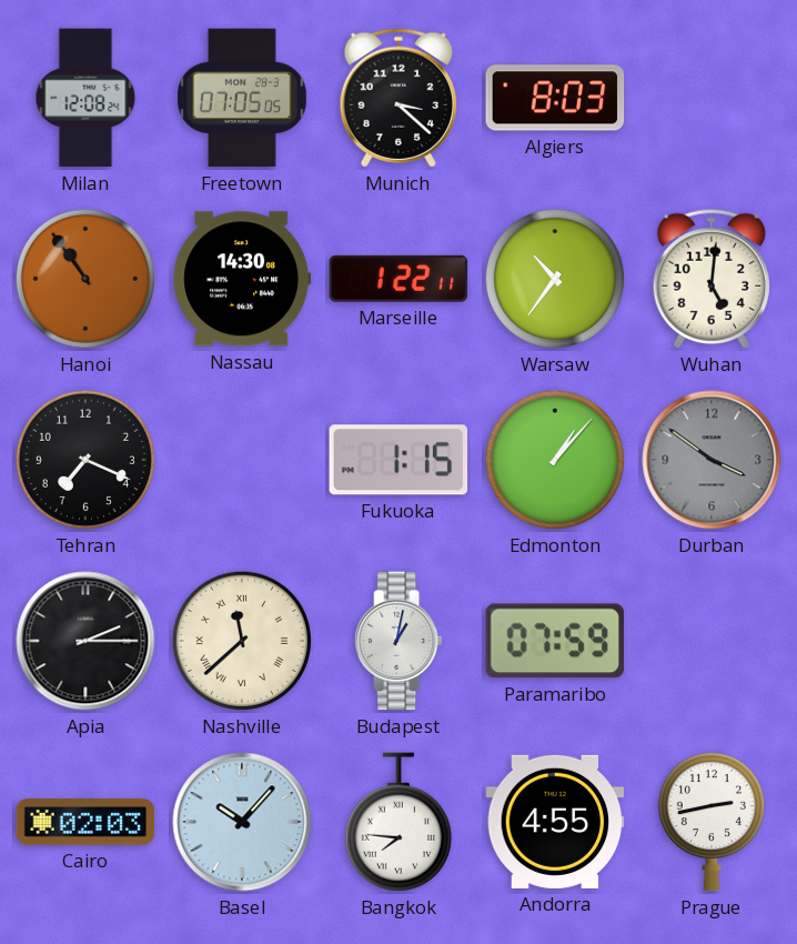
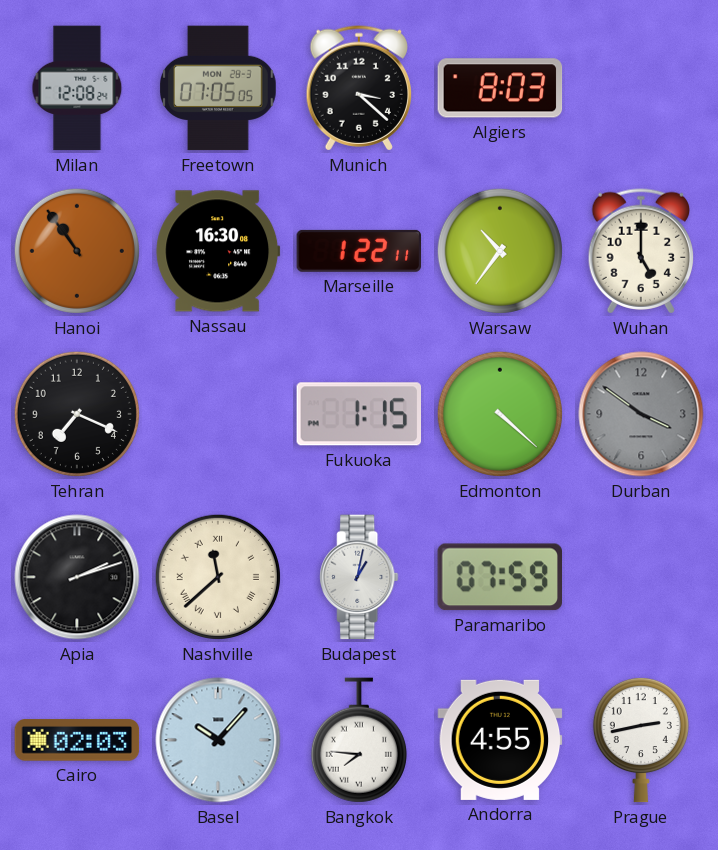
Nassau: 14:30 -> 16:30
Wuhan: 5:01 -> 5:00
Edmonton: 1:07 -> 4:22
Apia: 2:15 -> 2:12
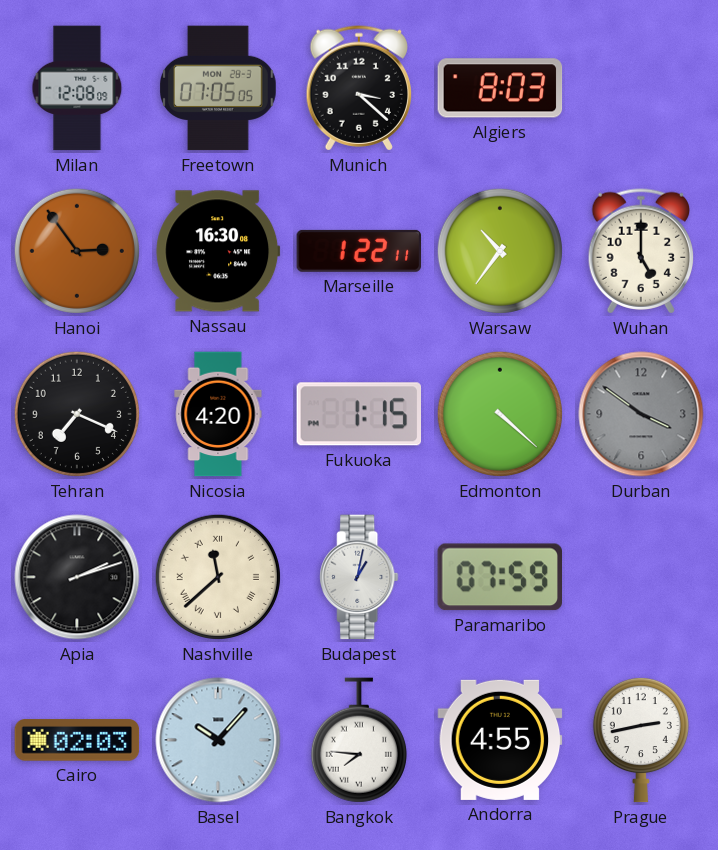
Milan: 12:08:24 -> 12:08:09
Hanoi: 10:54 -> 2:54
Nicosia: none -> 4:20
